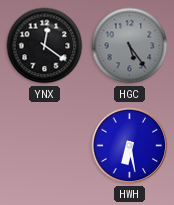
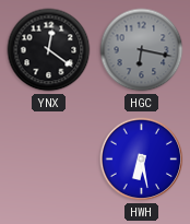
HGC: 5:24 -> 6:17
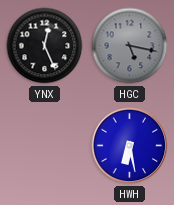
YNX: 12:21 -> 12:26
HGC: 6:17 -> 5:17
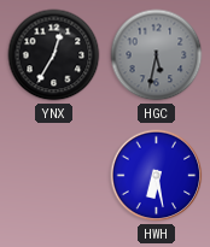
YNX: 12:26 -> 12:35
HGC: 5:17 -> 5:32
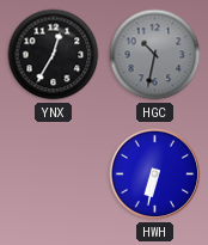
HGC: 5:32 -> 10:32
HWH: 6:28 -> 6:32
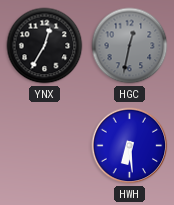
HGC: 10:32 -> 12:32
HWH: 6:32 -> 6:29
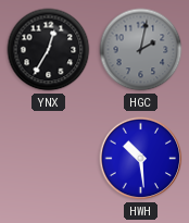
HGC: 12:32 -> 2:02
HWH: 6:29 -> 10:29
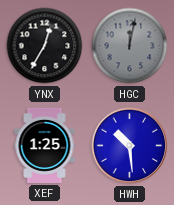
HGC: 2:02 -> 12:02
XEF: none -> 1:25
